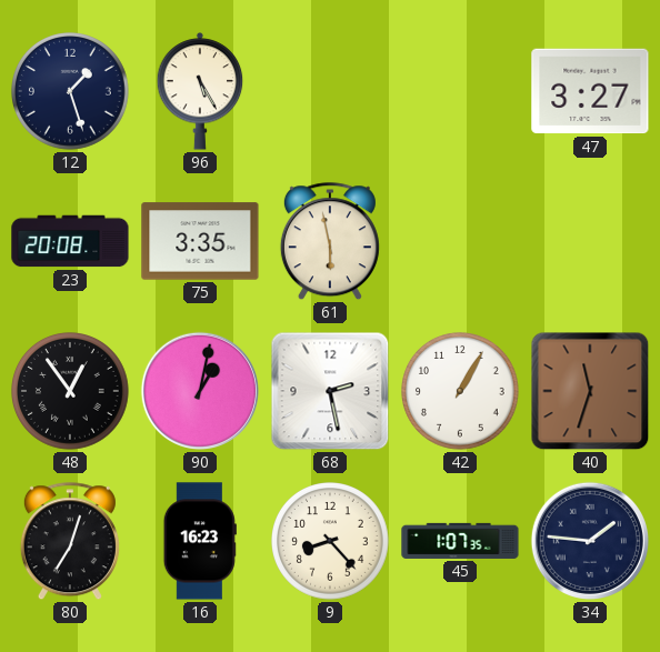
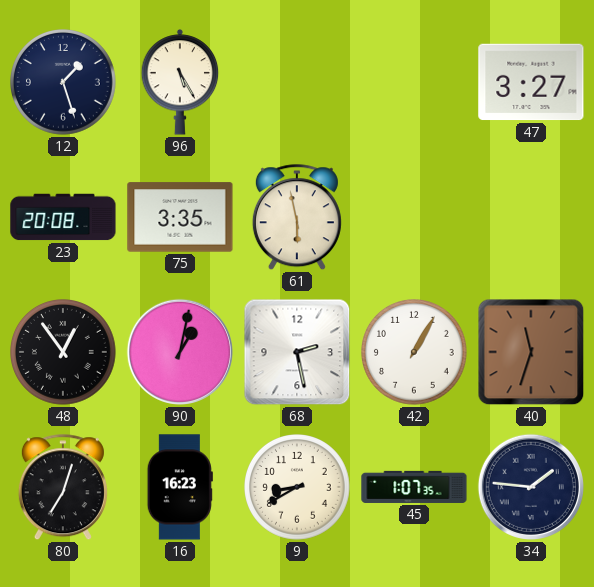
9: 8:23 -> 8:40
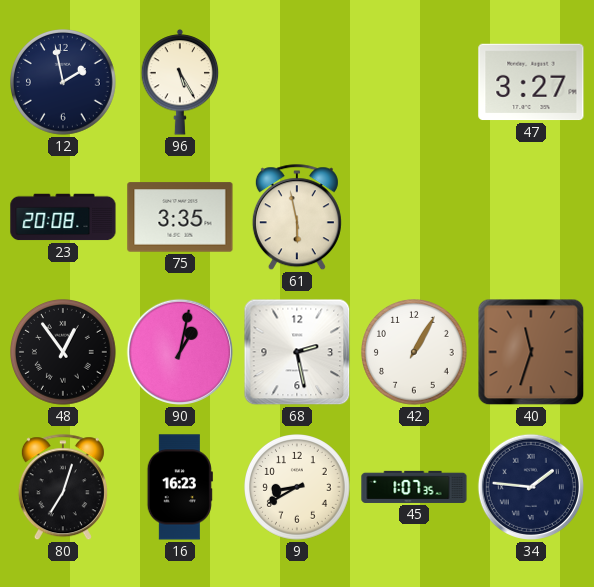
12: 1:27 -> 1:58
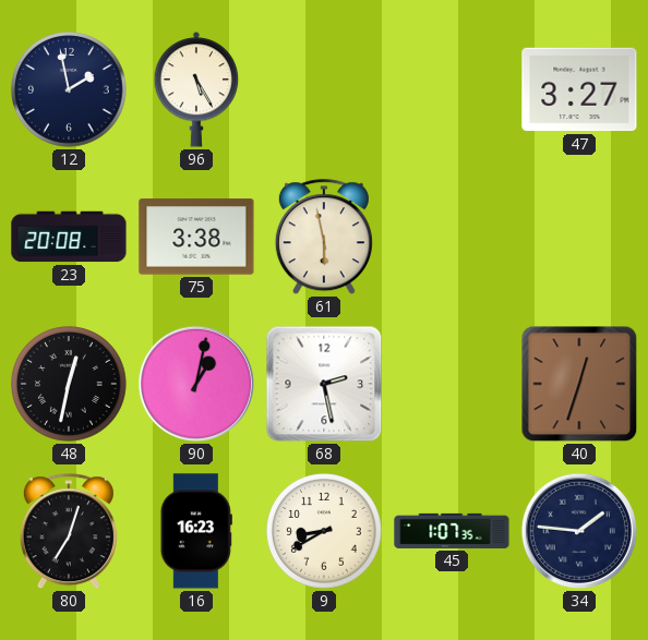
75: 3:35 -> 3:38
48: 12:54 -> 12:32
42: 1:05 -> none
40: 11:33 -> 12:33
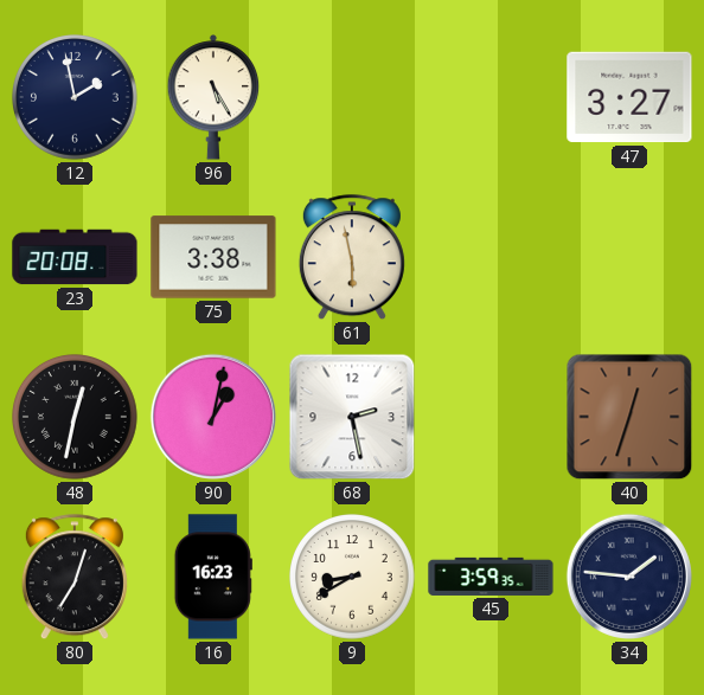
45: 1:07 -> 3:59
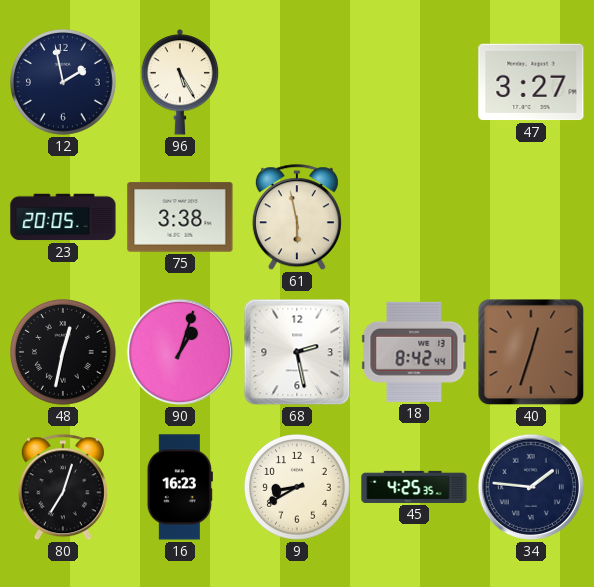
23: 20:08 -> 20:05
90: 1:02 -> 1:03
18: none -> 8:42
45: 3:59 -> 4:25
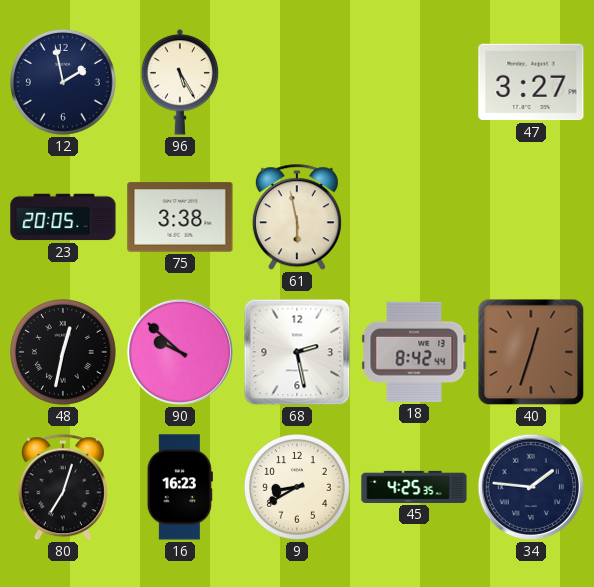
90: 1:03 -> 9:52
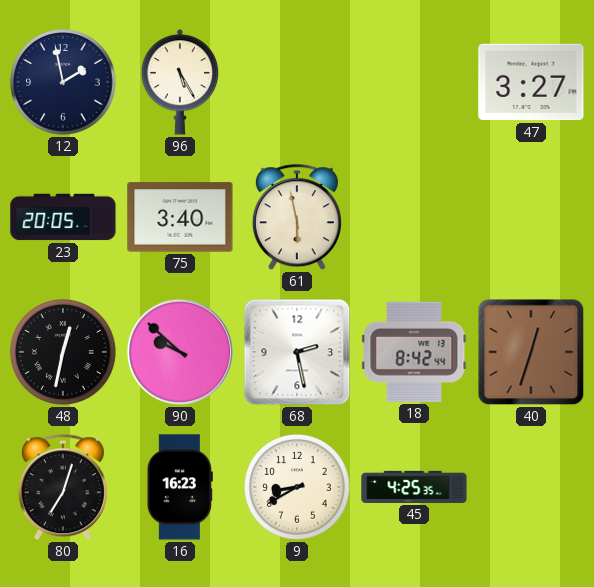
75: 3:38 -> 3:40
34: 1:46 -> none
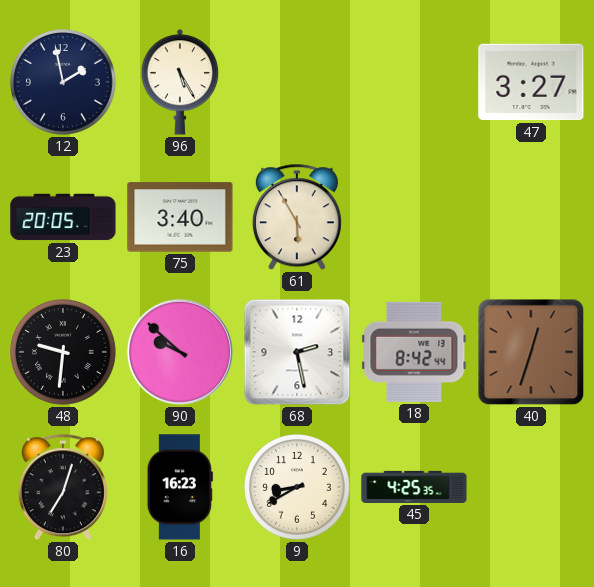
61: 5:58 -> 5:55
48: 12:32 -> 9:31
